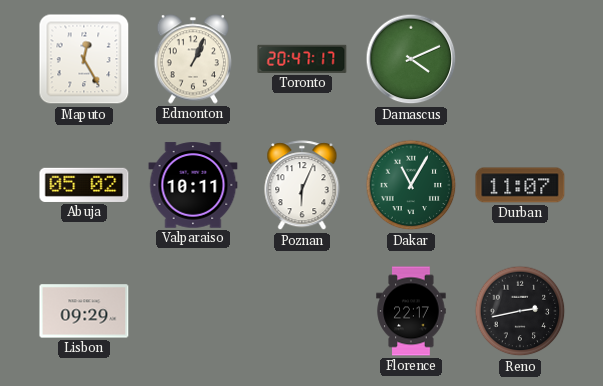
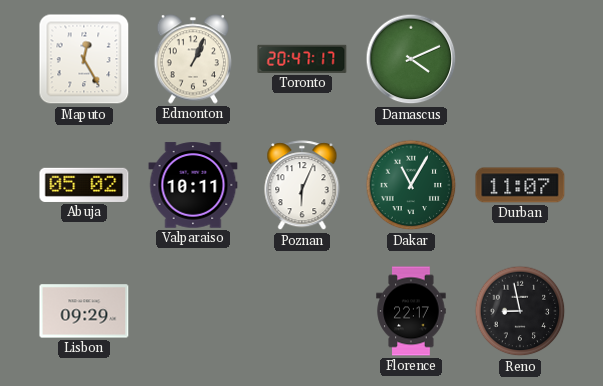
Reno: 2:43 -> 8:58
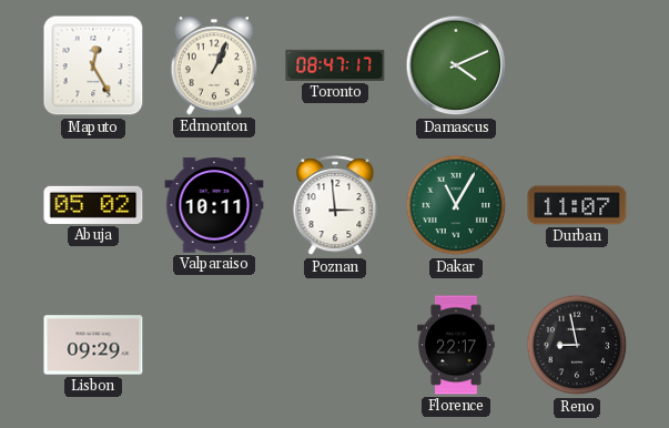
Toronto: 20:47 -> 08:47
Poznan: 6:04 -> 2:59
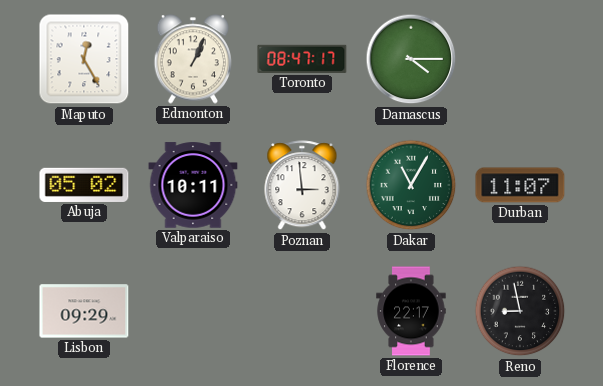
Damascus: 4:11 -> 4:15
